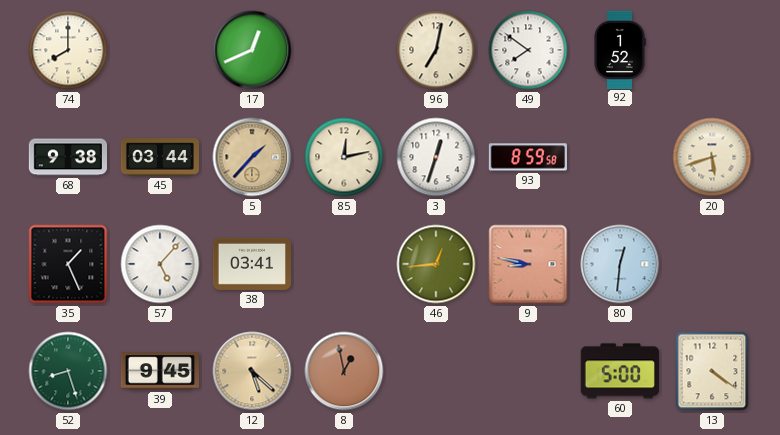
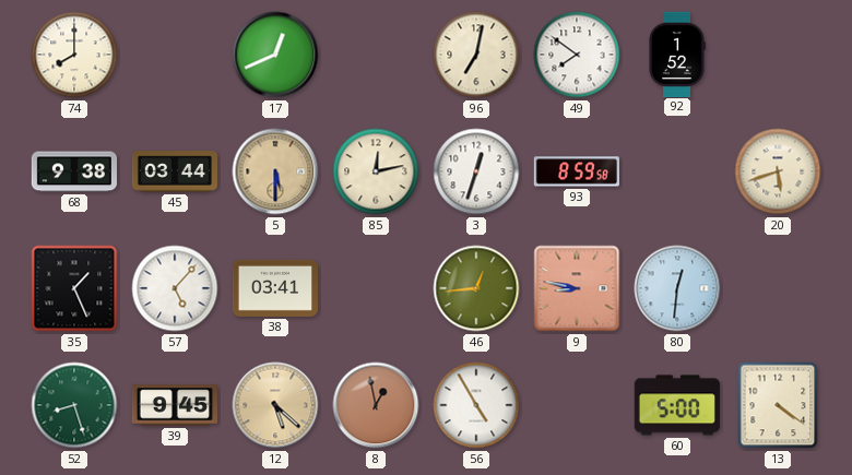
5: 1:37 -> 5:30
56: none -> 4:55
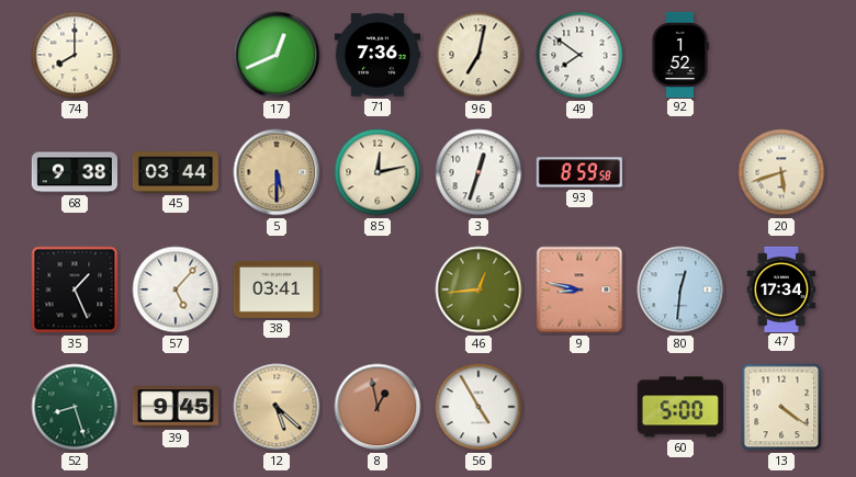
71: none -> 7:36
47: none -> 17:34
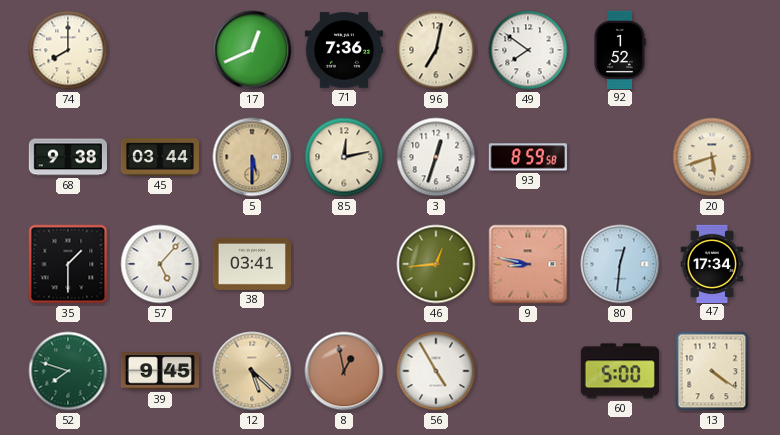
35: 1:26 -> 1:30
52: 8:27 -> 7:48
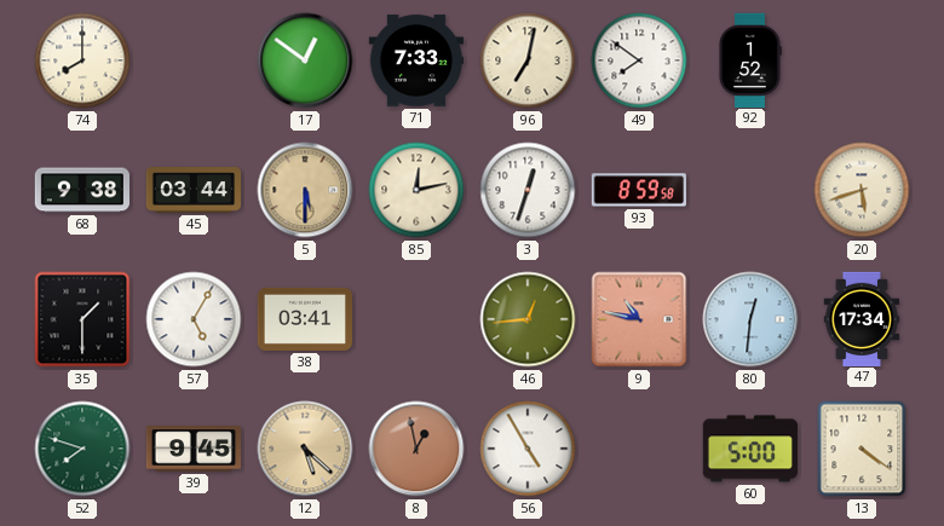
17: 12:41 -> 12:51
71: 7:36 -> 7:33
57: 5:07 -> 5:05
9: 8:47 -> 10:47
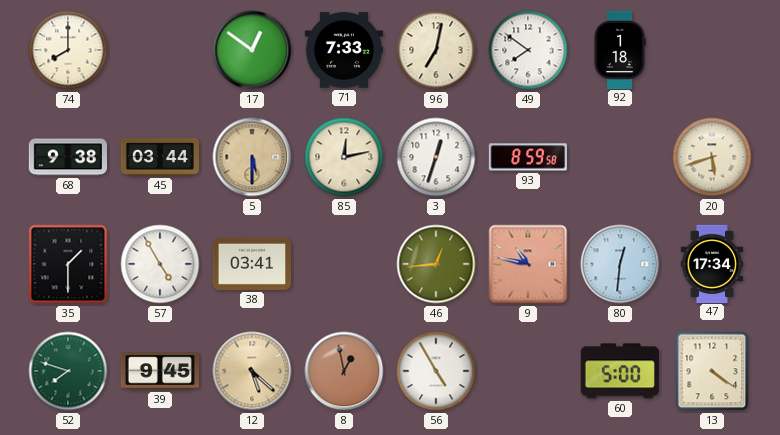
92: 1:52 -> 1:18
57: 5:05 -> 4:55
